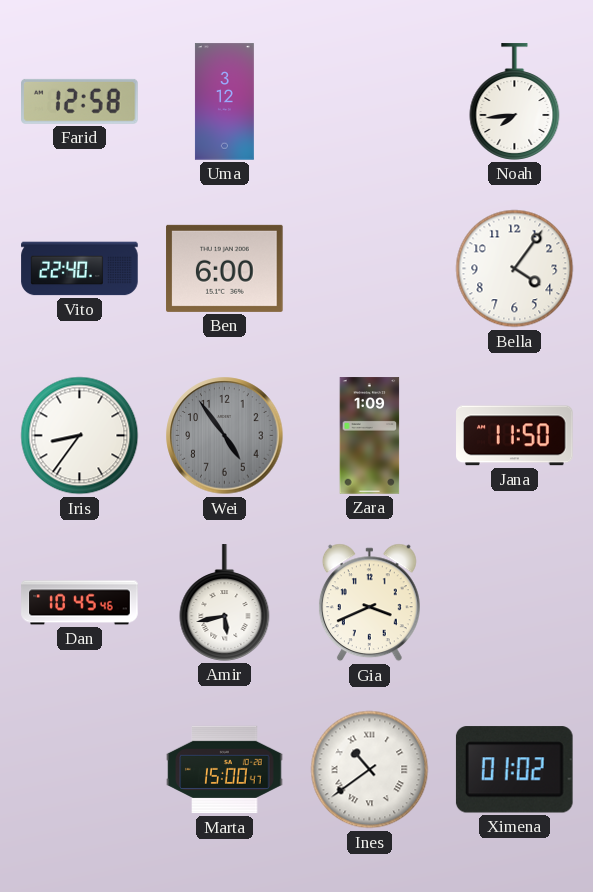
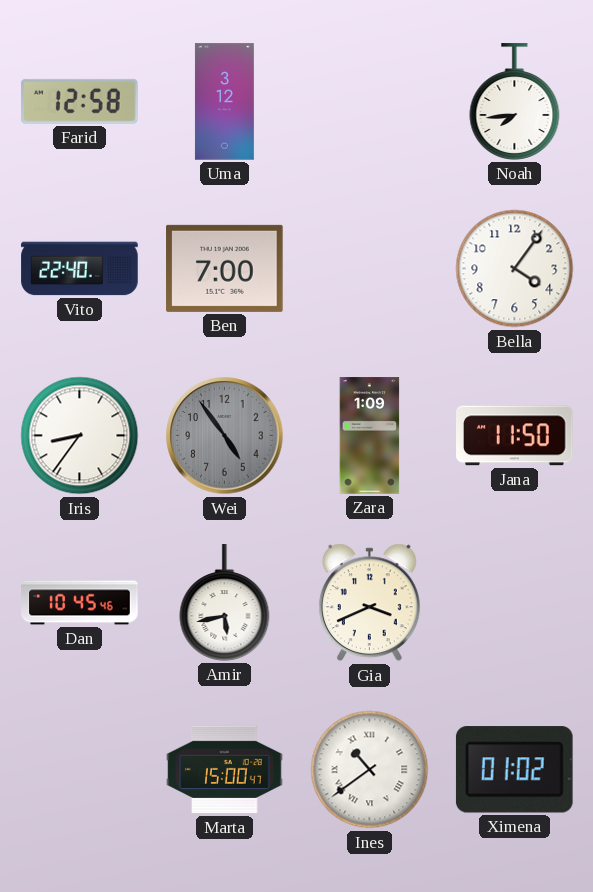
Ben: 6:00 -> 7:00
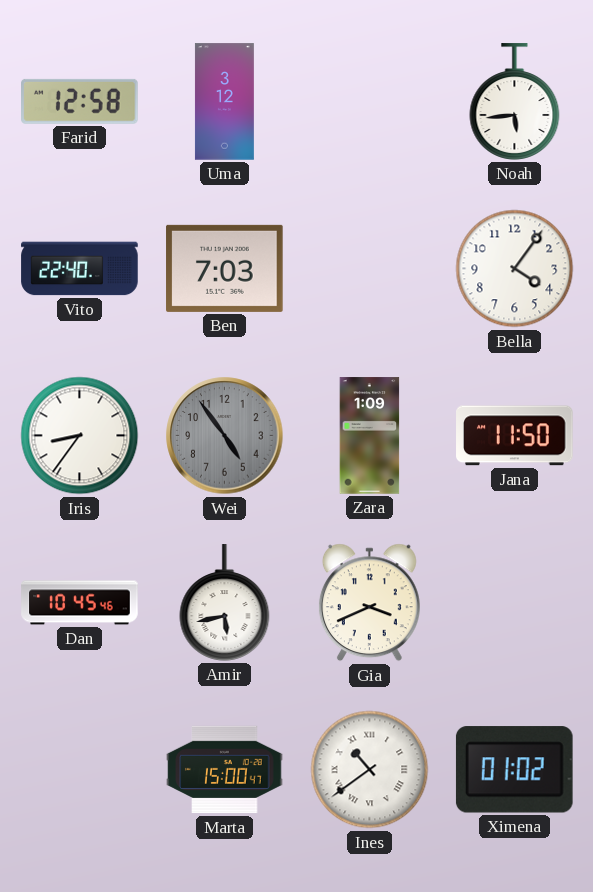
Noah: 7:44 -> 5:44
Ben: 7:00 -> 7:03
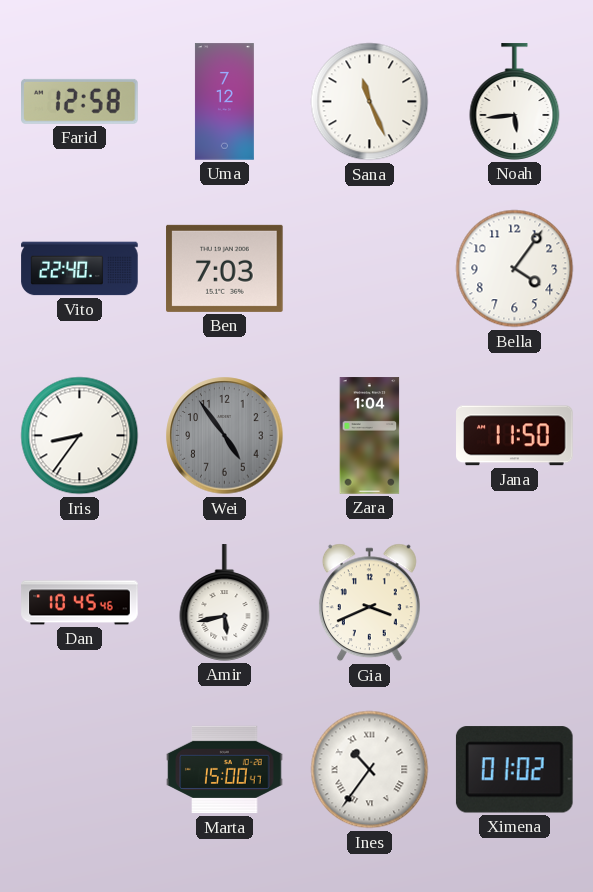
Uma: 3:12 -> 7:12
Sana: none -> 11:26
Zara: 1:09 -> 1:04
Ines: 10:39 -> 10:36
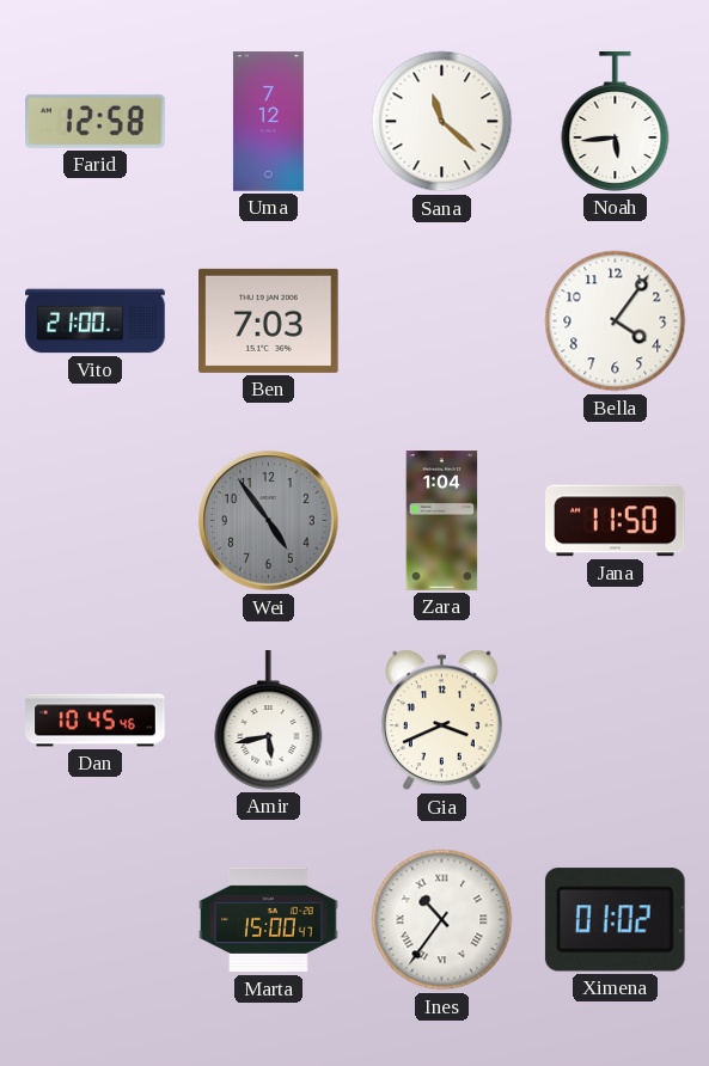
Sana: 11:26 -> 11:22
Vito: 22:40 -> 21:00
Iris: 8:36 -> none
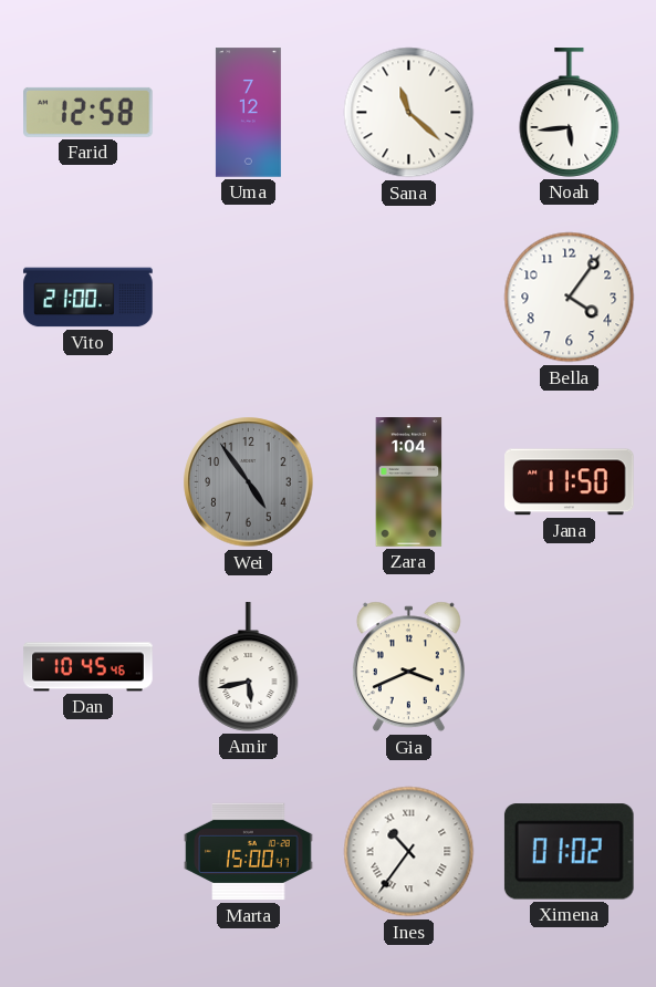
Ben: 7:03 -> none
